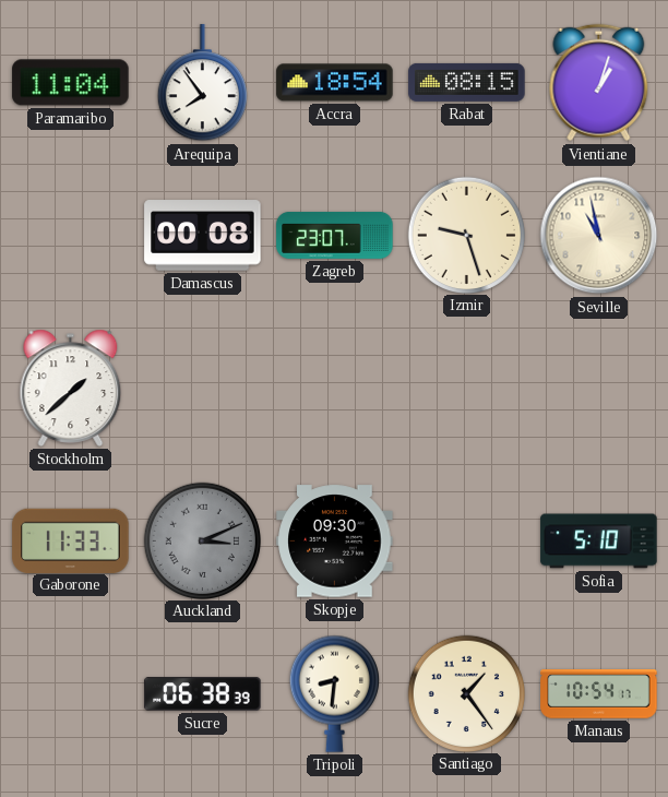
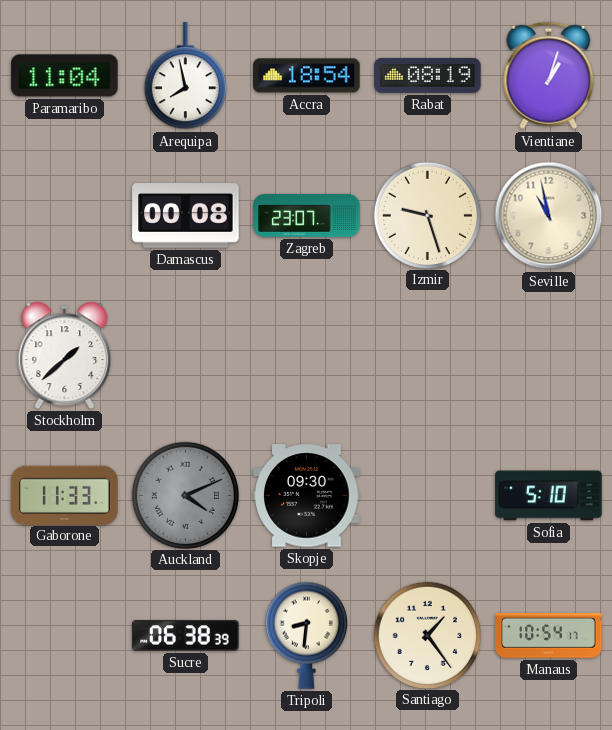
Arequipa: 7:54 -> 7:58
Rabat: 08:15 -> 08:19
Auckland: 3:11 -> 4:11
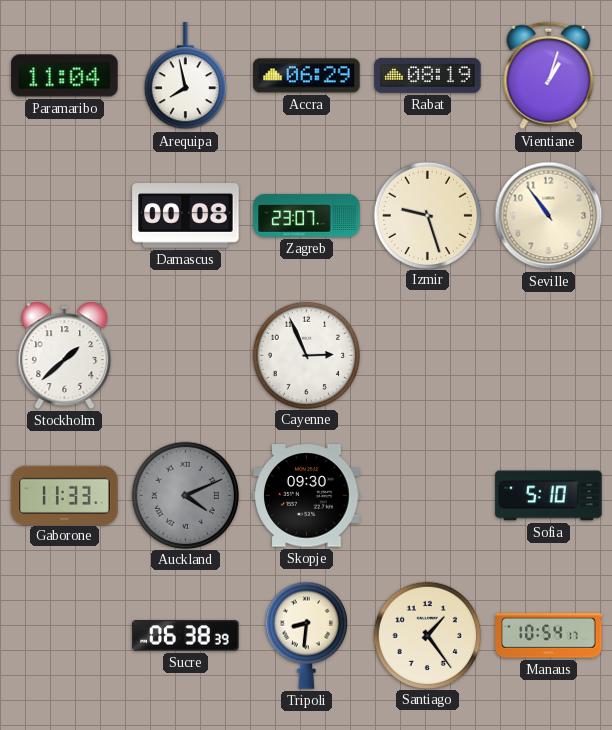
Accra: 18:54 -> 06:29
Seville: 10:58 -> 10:54
Cayenne: none -> 2:56
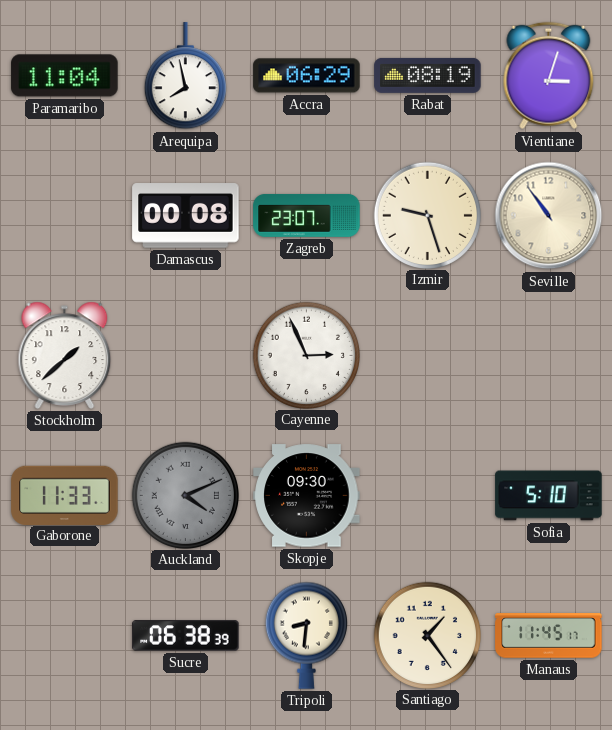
Vientiane: 1:03 -> 3:03
Manaus: 10:54 -> 11:45
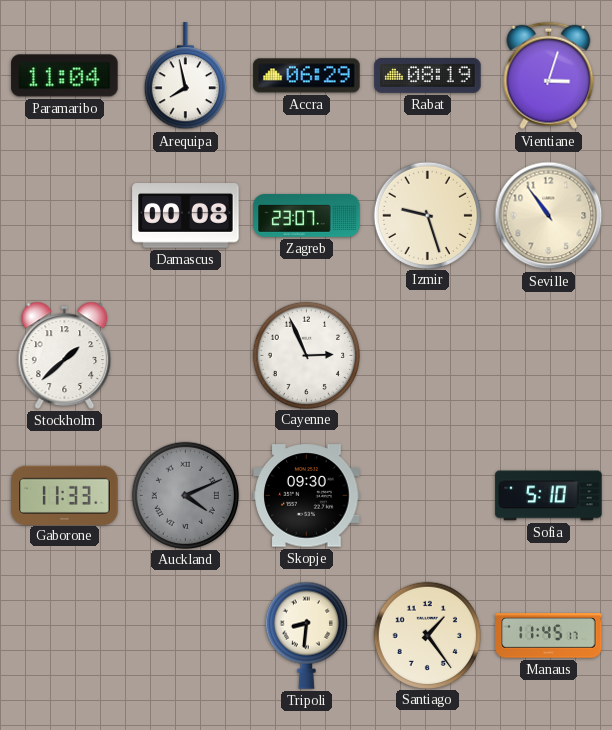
Sucre: 06:38 -> none
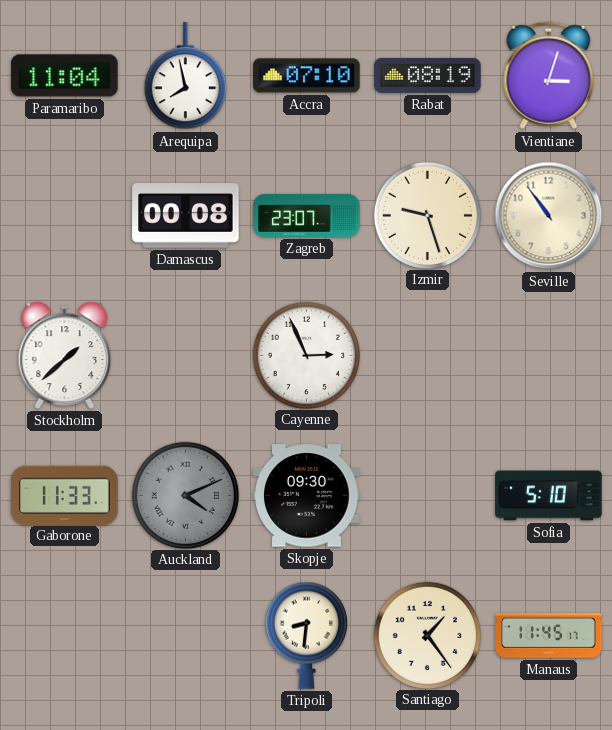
Accra: 06:29 -> 07:10
